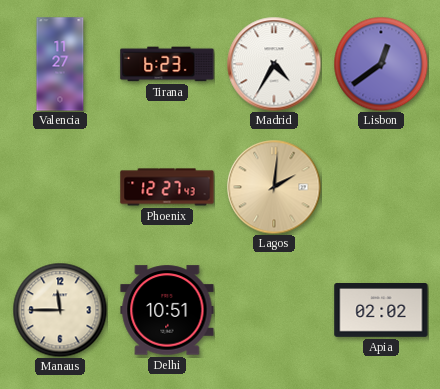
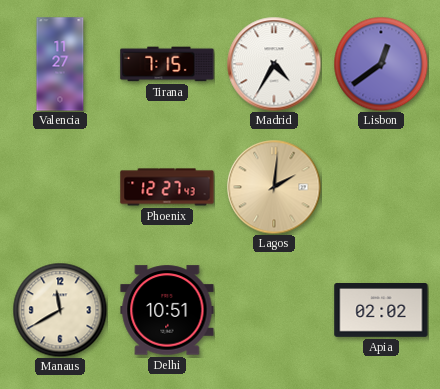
Tirana: 6:23 -> 7:15
Manaus: 11:45 -> 11:40
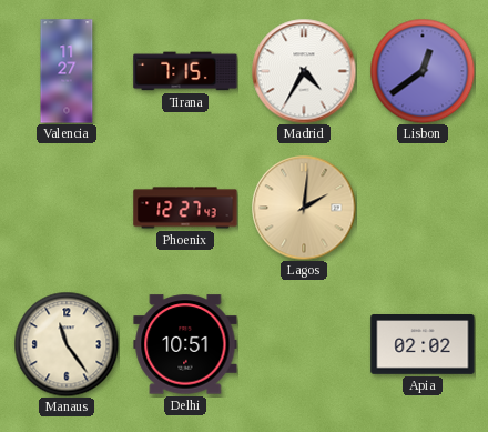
Manaus: 11:40 -> 11:24
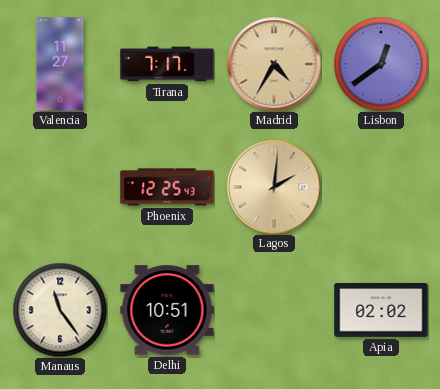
Tirana: 7:15 -> 7:17
Madrid dial: white -> champagne
Phoenix: 12:27 -> 12:25
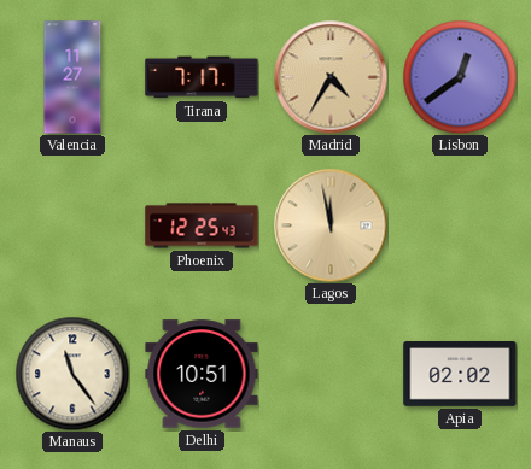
Lagos: 2:01 -> 11:58
